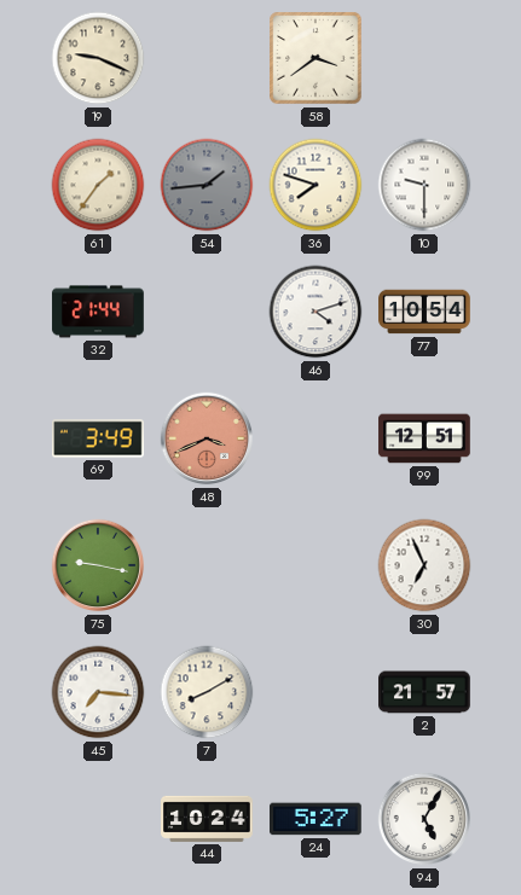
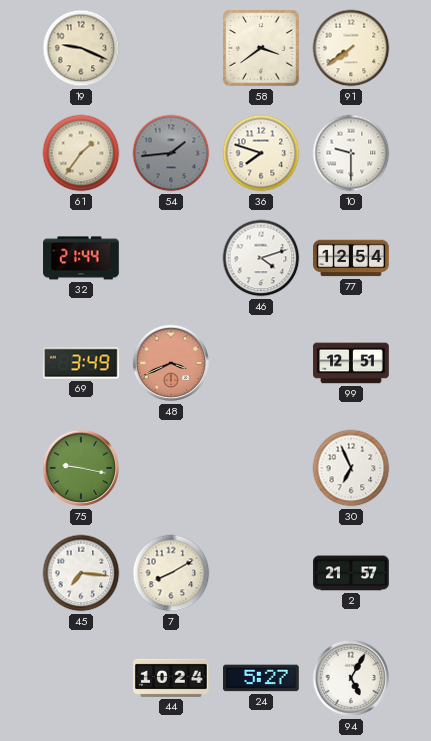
91: none -> 7:39
77: 10:54 -> 12:54
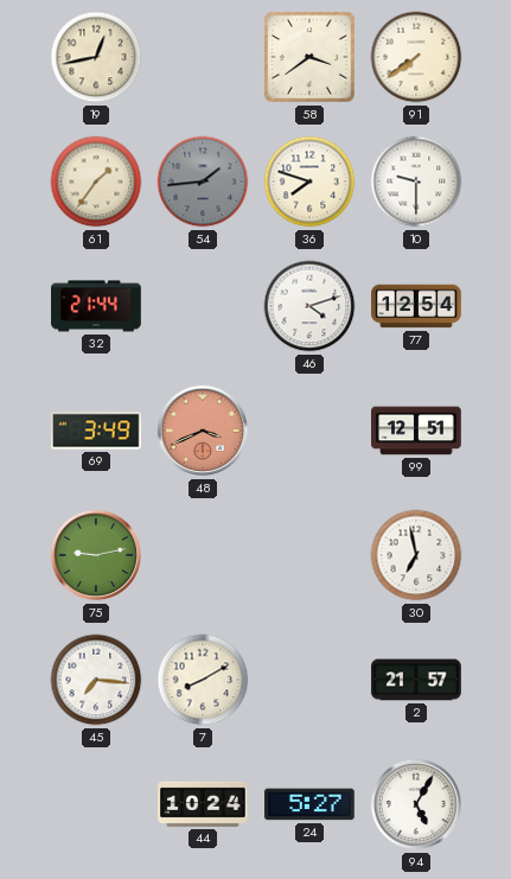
19: 9:19 -> 12:43
75: 9:17 -> 9:13
30: 6:56 -> 6:58
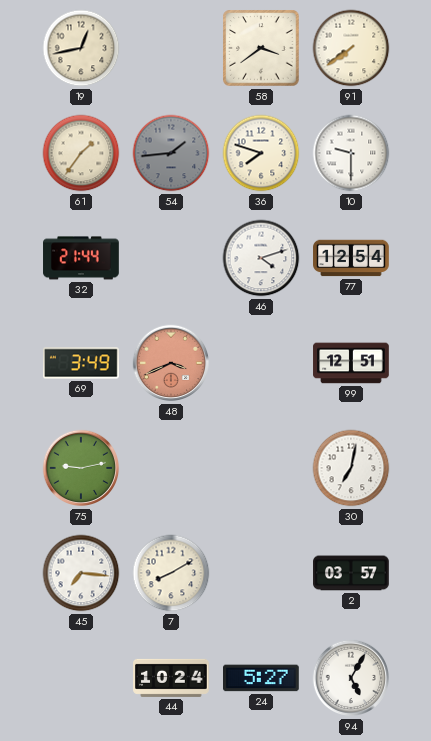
30: 6:58 -> 7:02
2: 21:57 -> 03:57
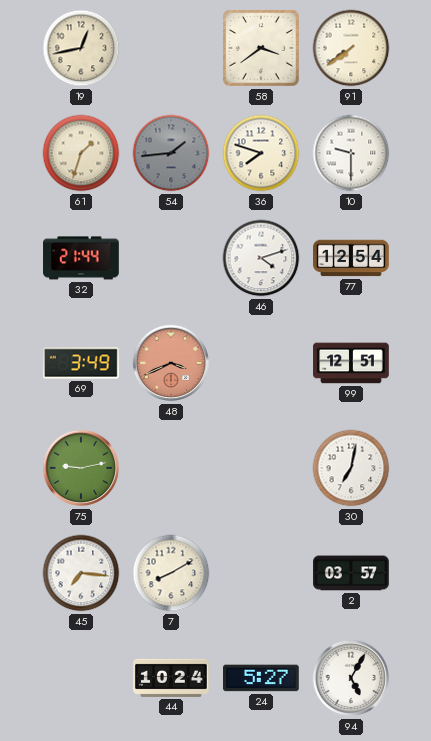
61: 1:36 -> 1:33
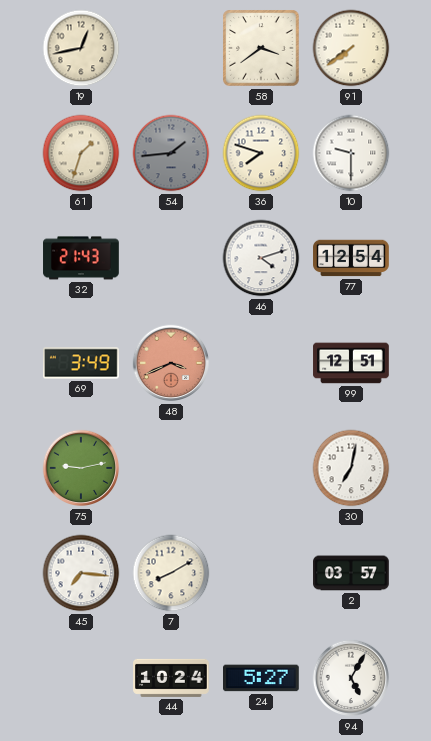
32: 21:44 -> 21:43
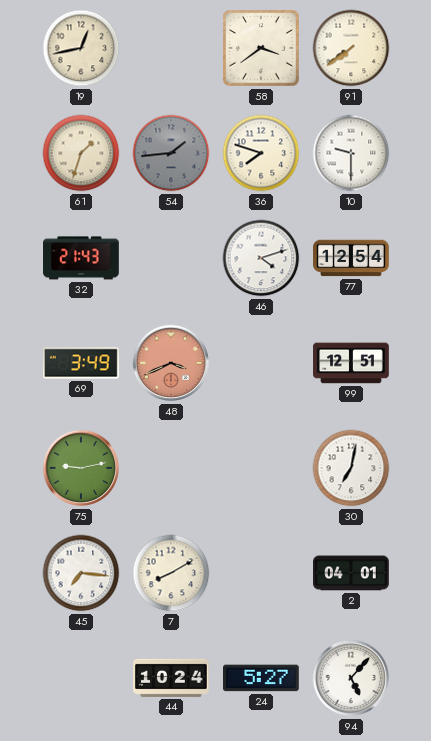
2: 03:57 -> 04:01
94: 5:05 -> 5:07
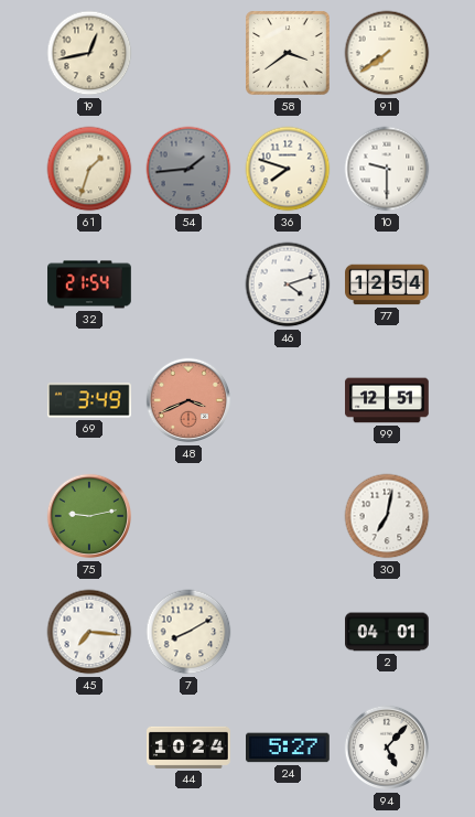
32: 21:43 -> 21:54
